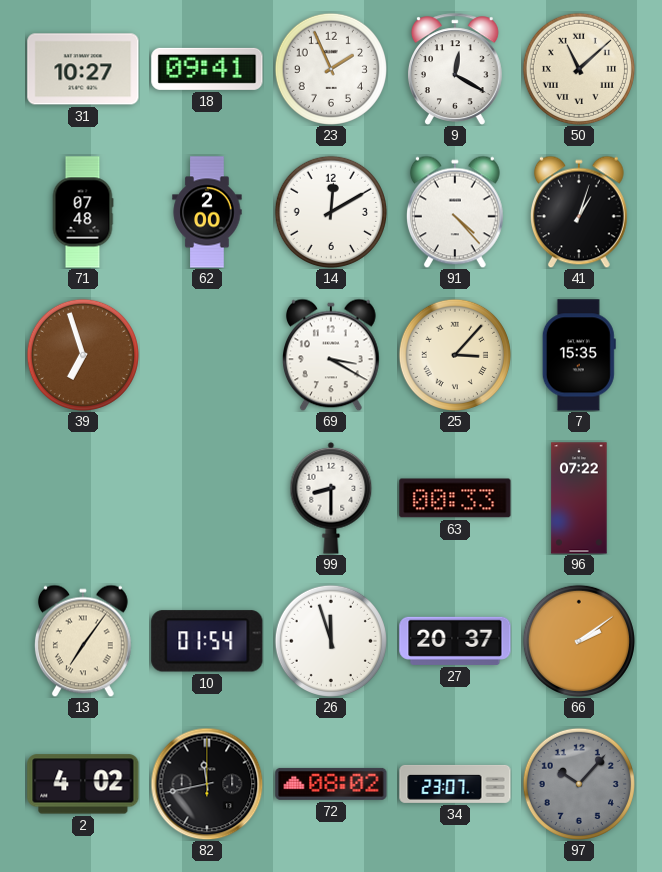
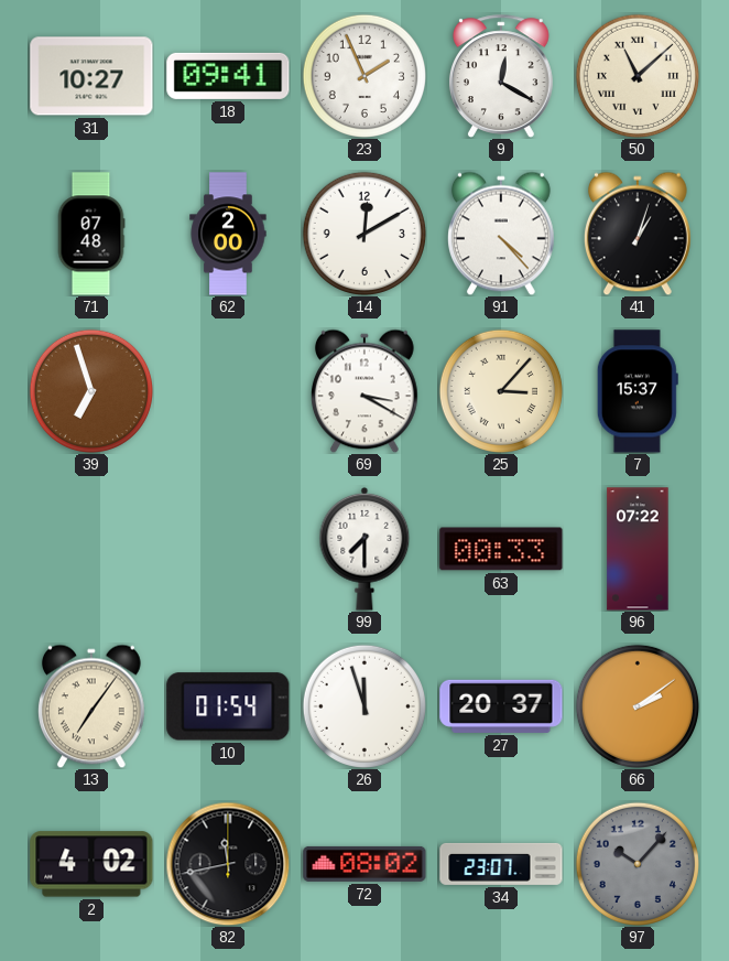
7: 15:35 -> 15:37
99: 8:30 -> 7:30
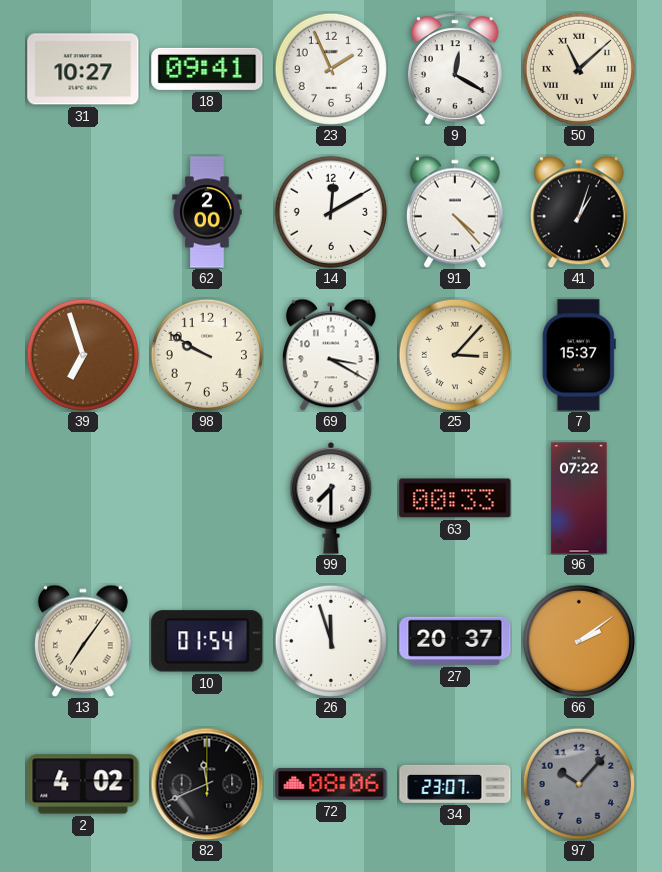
71: 07:48 -> none
98: none -> 9:50
82: 11:43 -> 11:41
72: 08:02 -> 08:06
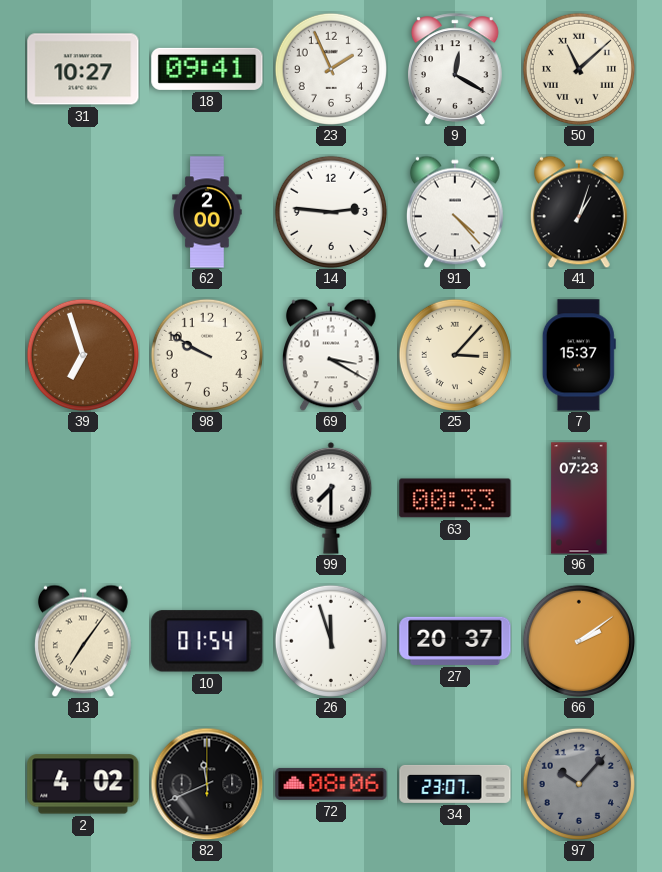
14: 12:10 -> 2:46
96: 07:22 -> 07:23
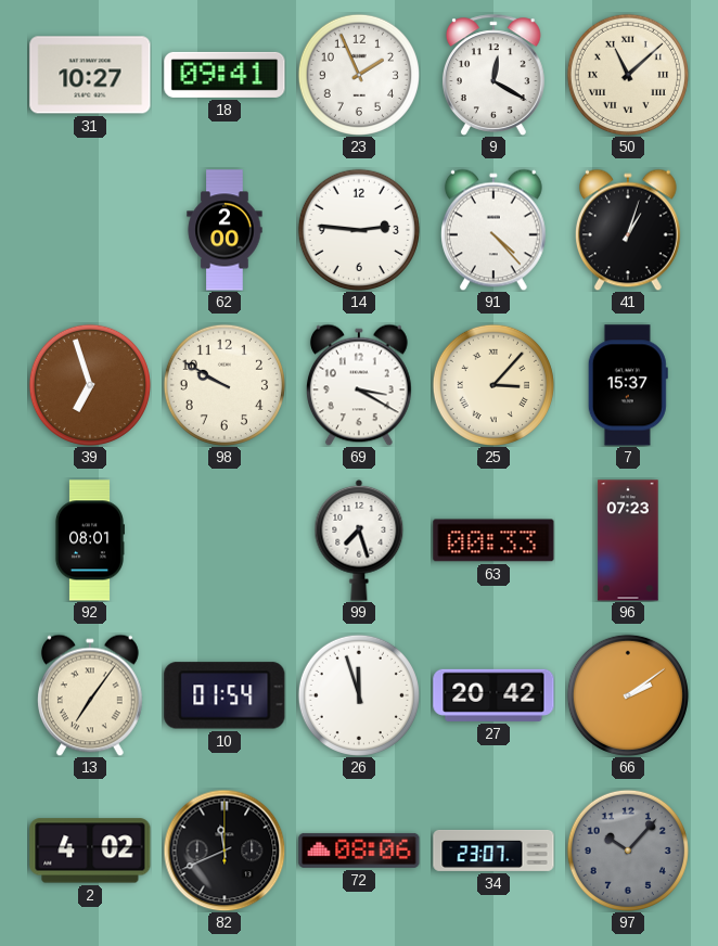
92: none -> 08:01
99: 7:30 -> 7:27
27: 20:37 -> 20:42
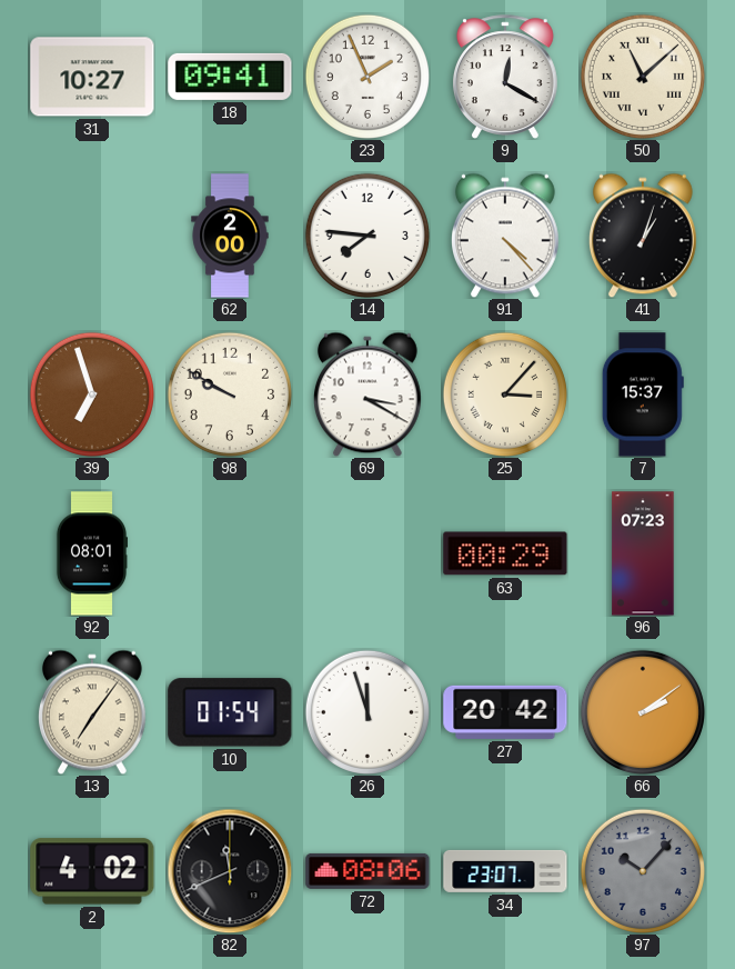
14: 2:46 -> 7:46
99: 7:27 -> none
63: 00:33 -> 00:29
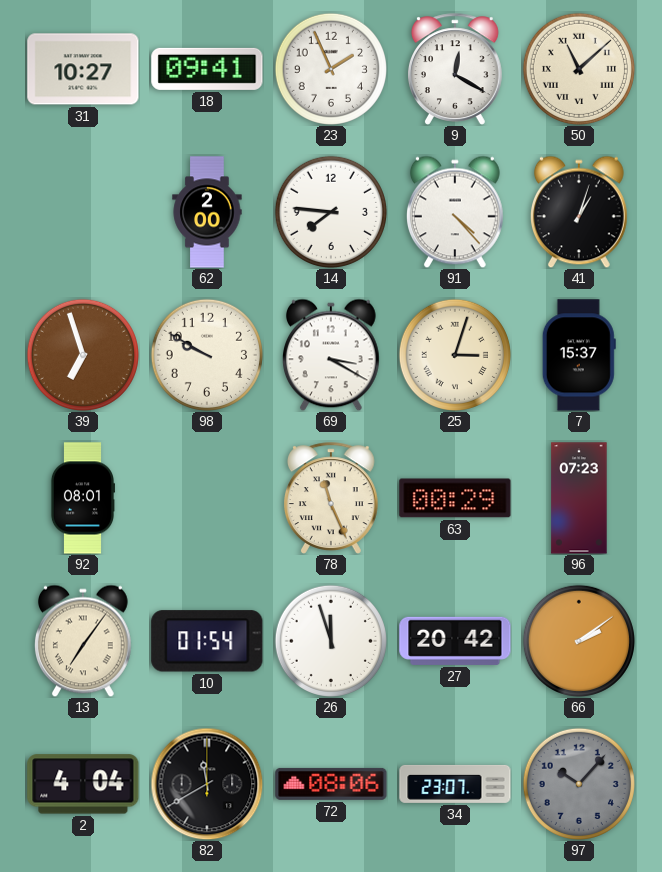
25: 3:07 -> 3:03
78: none -> 11:26
2: 4:02 -> 4:04
82: 11:41 -> 11:40
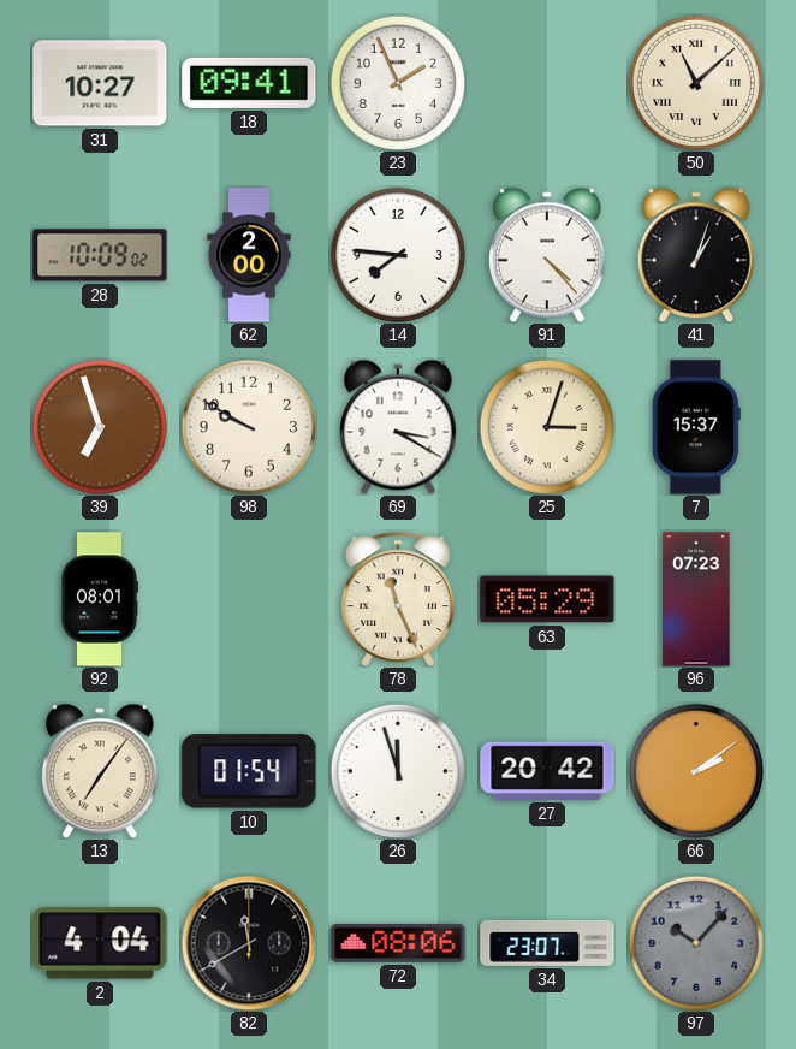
9: 12:20 -> none
28: none -> 10:09
63: 00:29 -> 05:29
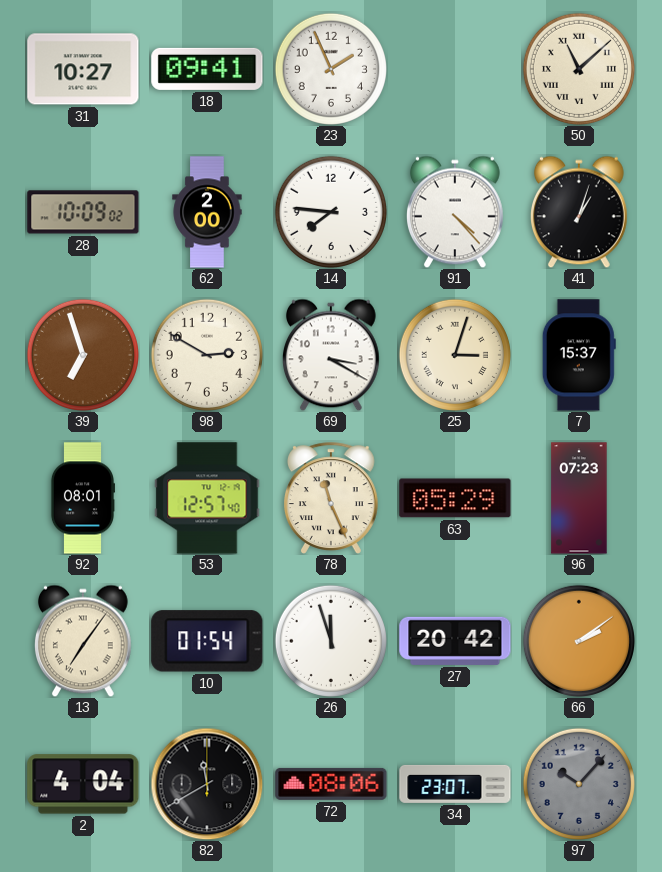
98: 9:50 -> 2:50
53: none -> 12:57
